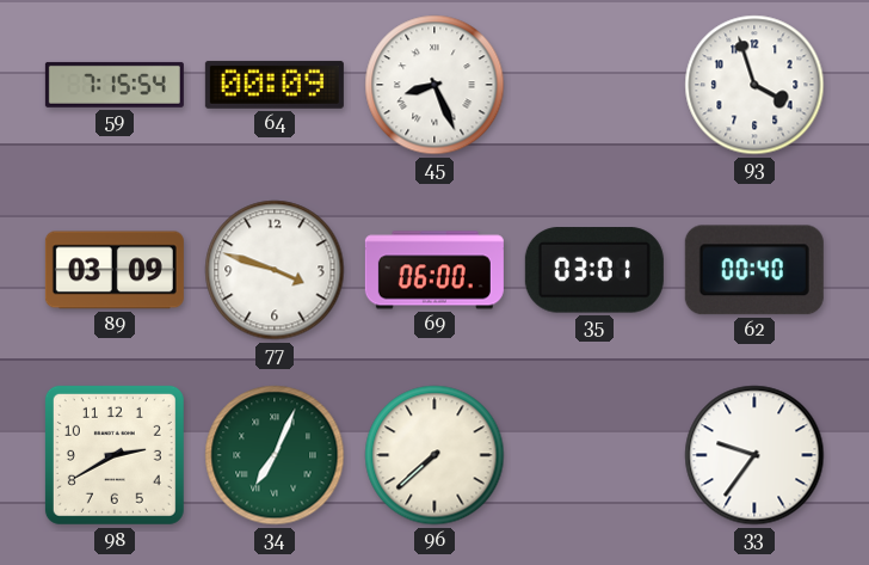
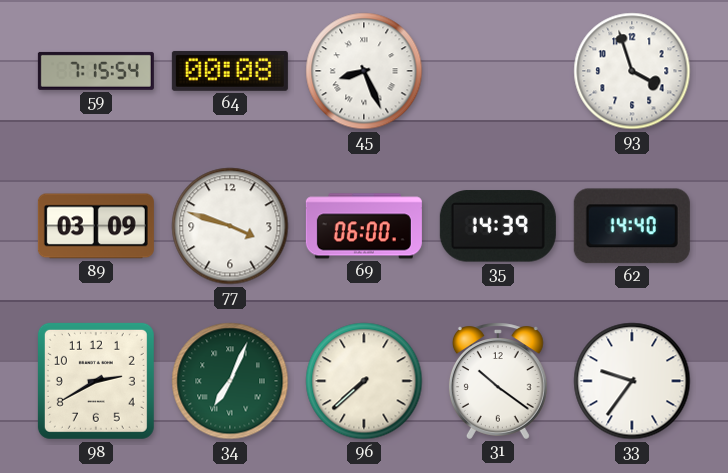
64: 00:09 -> 00:08
35: 03:01 -> 14:39
62: 00:40 -> 14:40
31: none -> 10:21
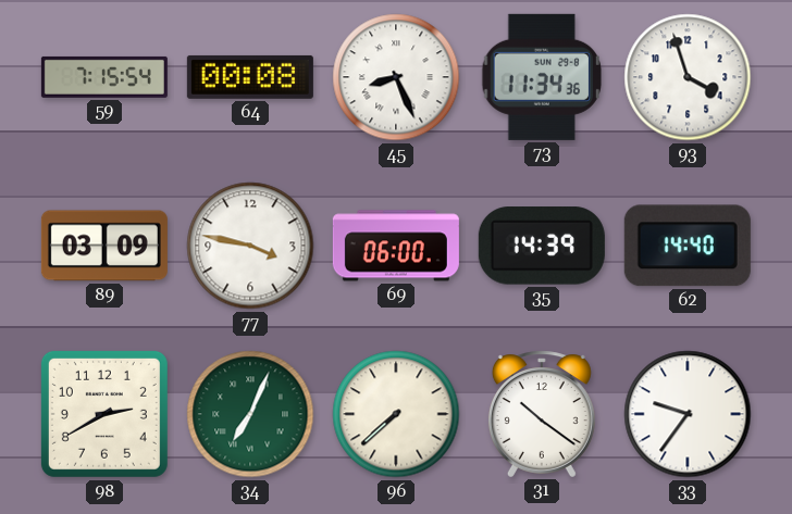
73: none -> 11:34
77: 3:48 -> 3:47
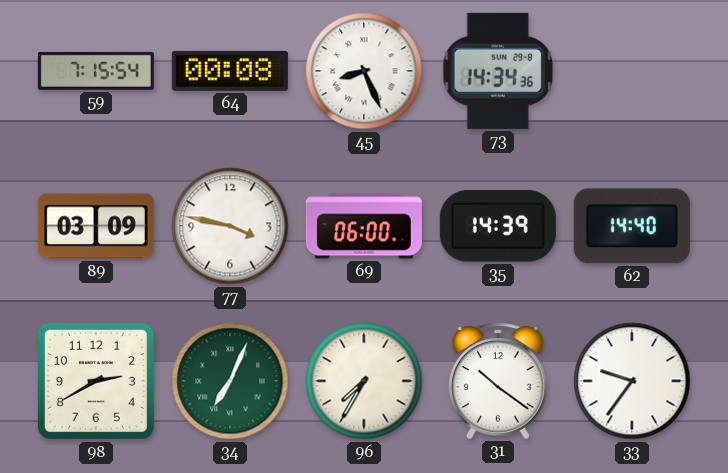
73: 11:34 -> 14:34
93: 3:57 -> none
96: 7:38 -> 7:35
